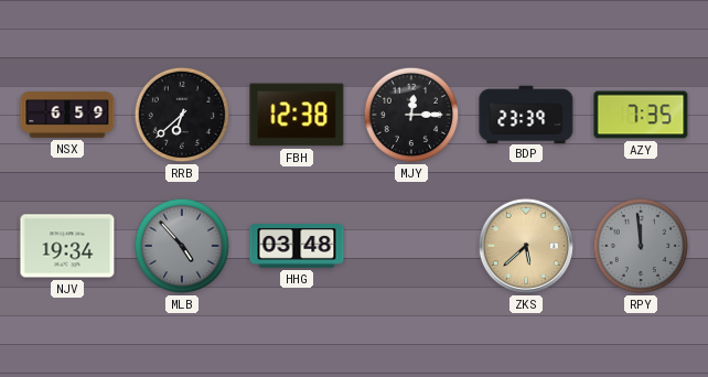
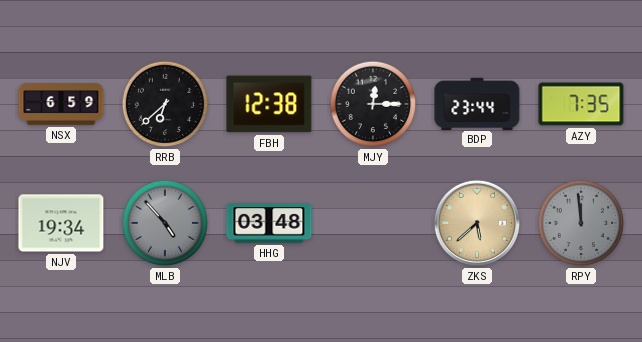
BDP: 23:39 -> 23:44
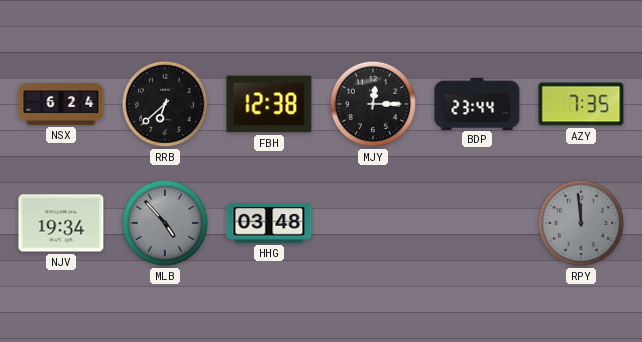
NSX: 6:59 -> 6:24
ZKS: 5:38 -> none
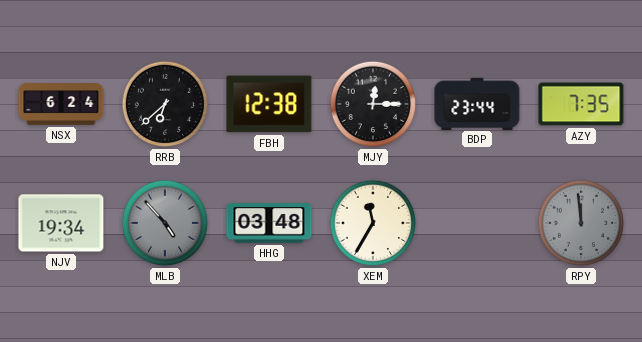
XEM: none -> 11:35
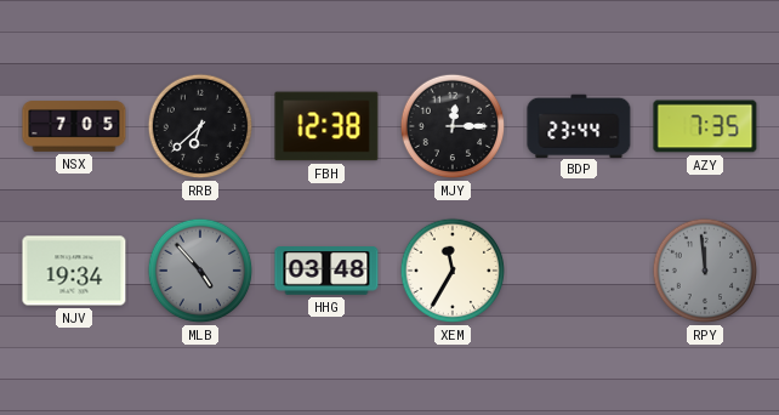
NSX: 6:24 -> 7:05
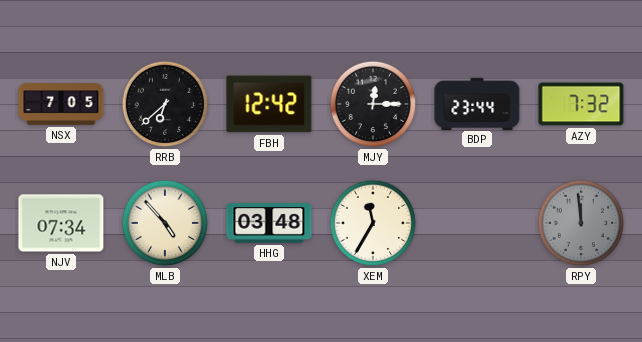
FBH: 12:38 -> 12:42
AZY: 7:35 -> 7:32
NJV: 19:34 -> 07:34
MLB dial: grey -> cream
